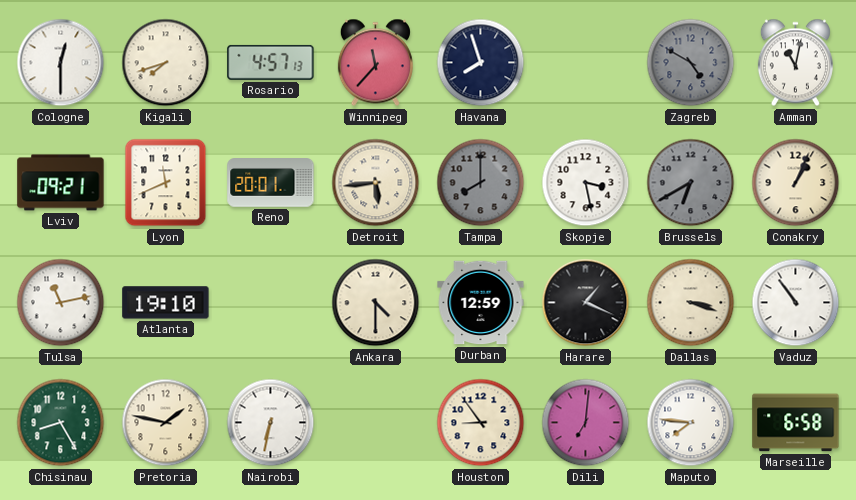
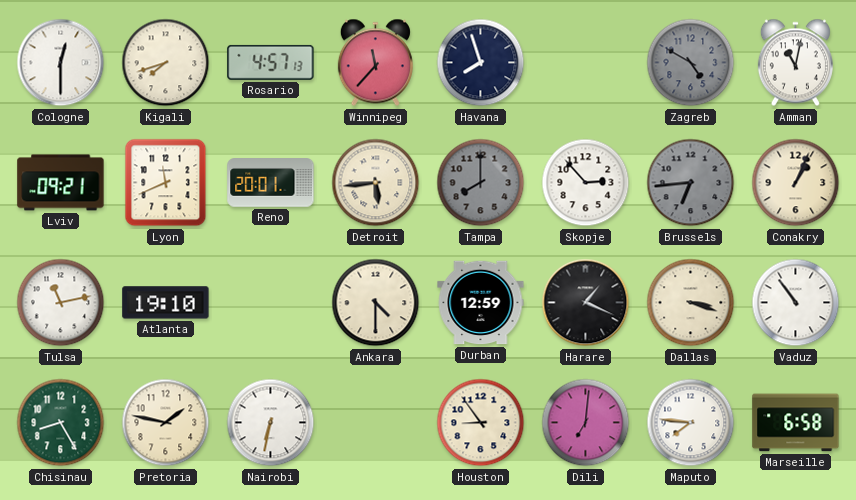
Skopje: 3:28 -> 2:53
Brussels: 6:40 -> 6:44
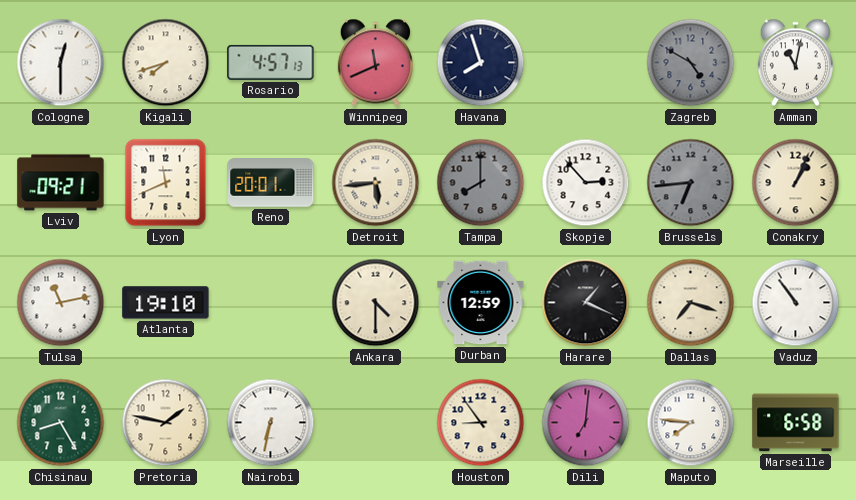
Winnipeg: 11:37 -> 11:41
Dallas: 3:18 -> 7:18
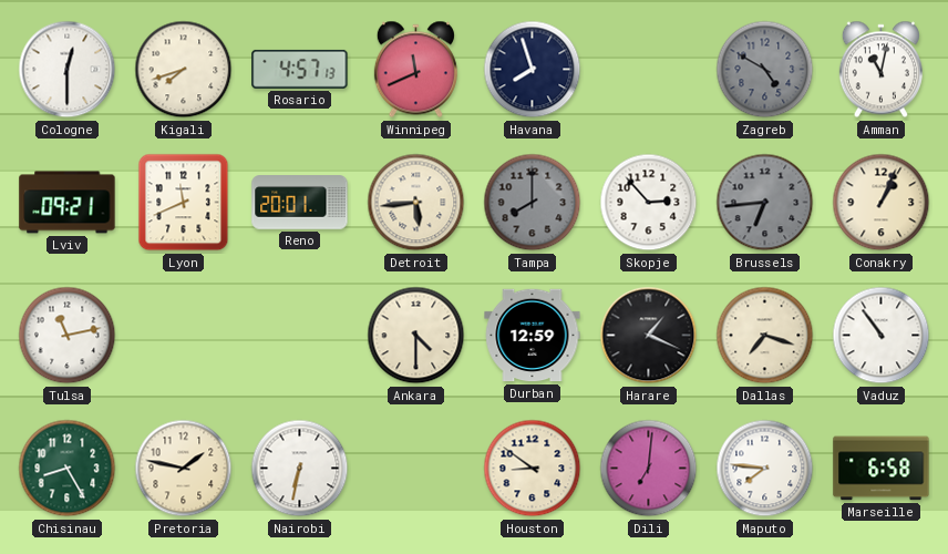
Atlanta: 19:10 -> none
Houston: 8:54 -> 8:51
